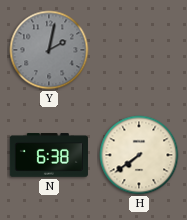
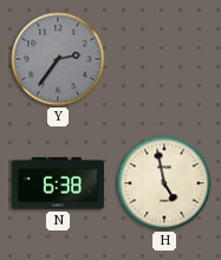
Y: 2:02 -> 2:36
H: 7:39 -> 4:58
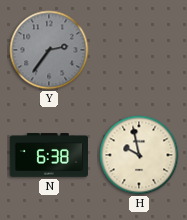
H: 4:58 -> 9:58
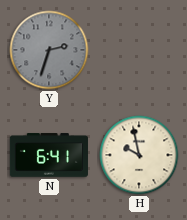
Y: 2:36 -> 2:33
N: 6:38 -> 6:41
